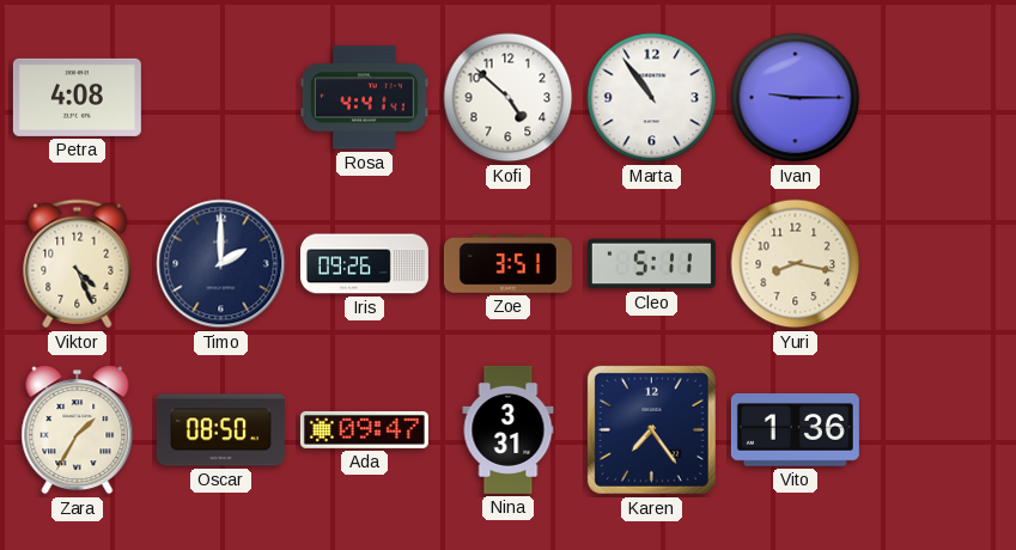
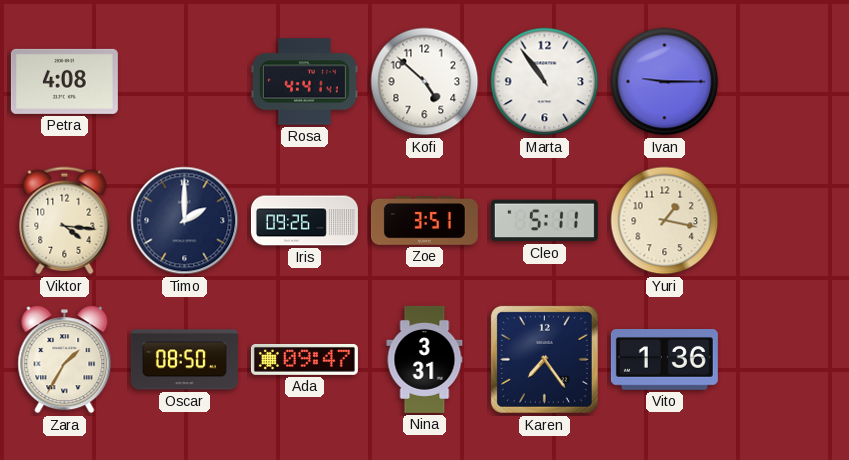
Viktor: 4:26 -> 4:16
Yuri: 8:17 -> 1:17
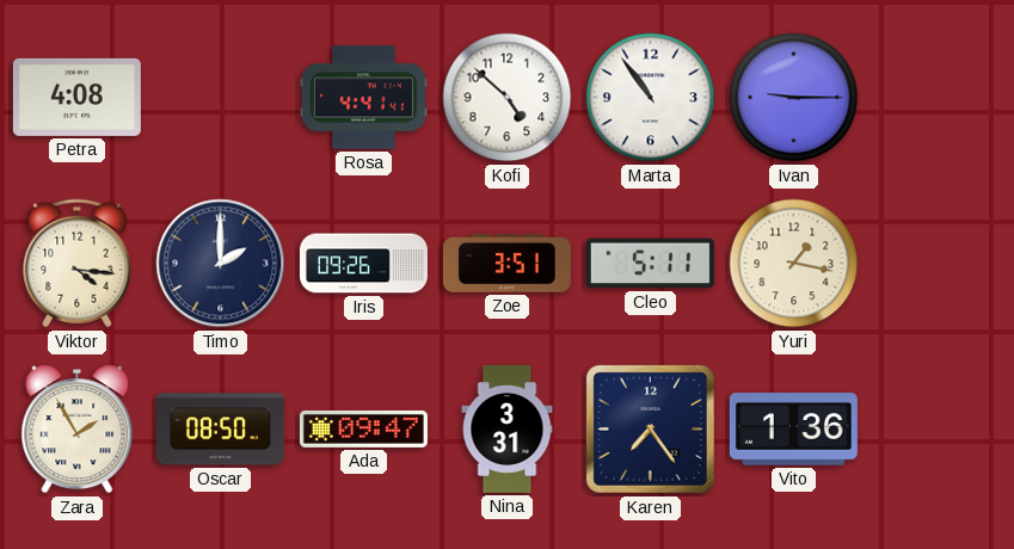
Zara: 1:35 -> 1:55
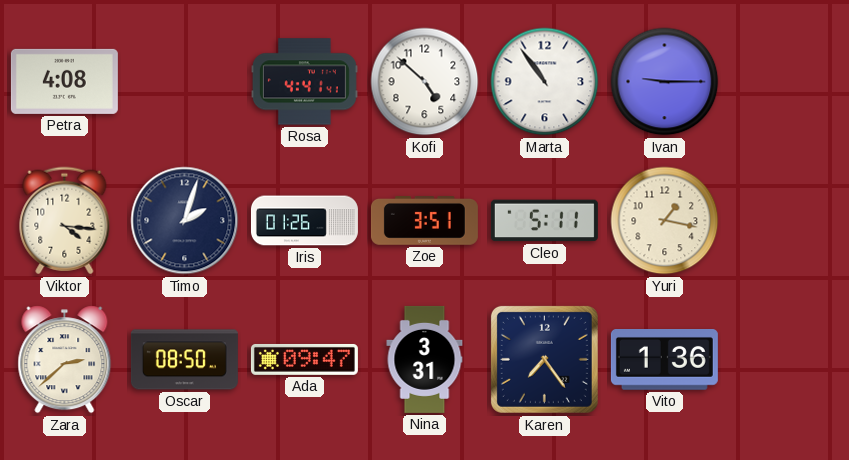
Timo: 2:00 -> 2:03
Iris: 09:26 -> 01:26
Zara: 1:55 -> 2:38
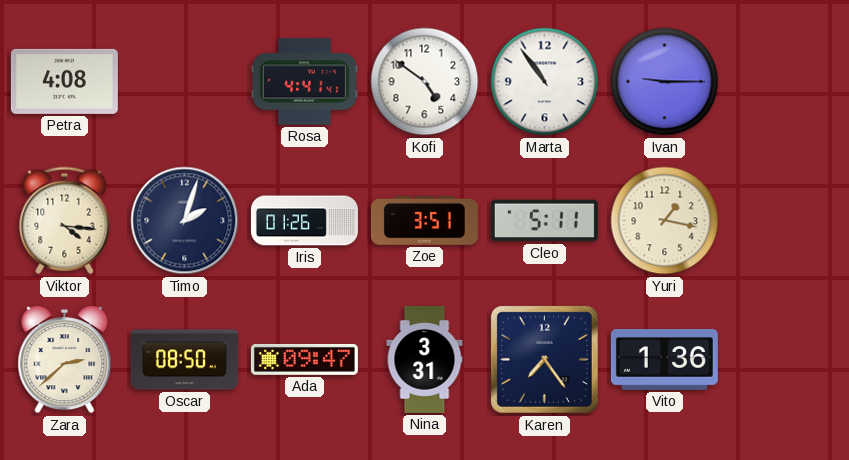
Kofi: 4:52 -> 4:51
